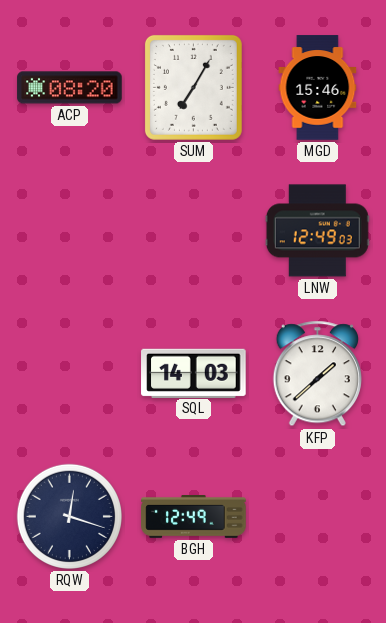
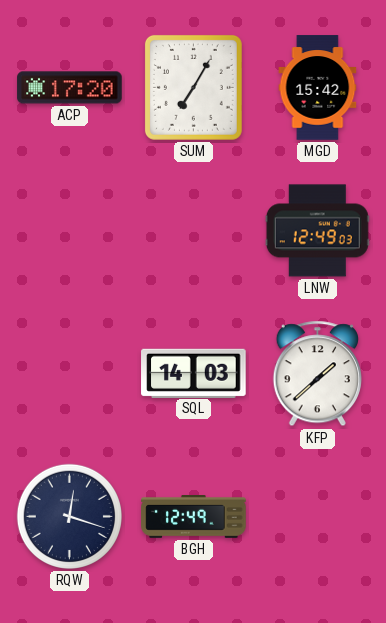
ACP: 08:20 -> 17:20
MGD: 15:46 -> 15:42
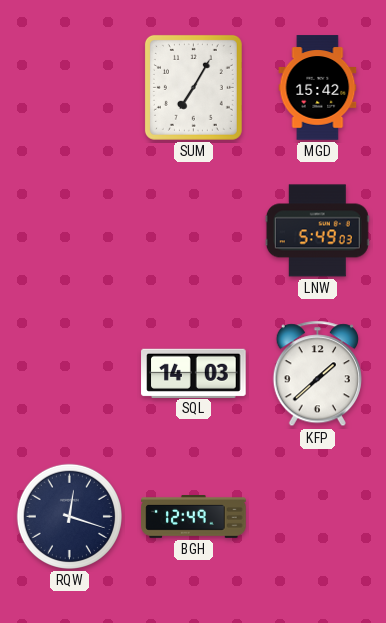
ACP: 17:20 -> none
LNW: 12:49 -> 5:49
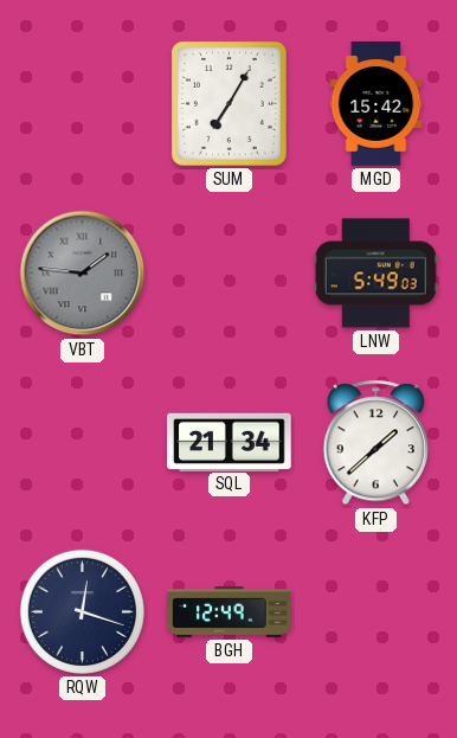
VBT: none -> 1:46
SQL: 14:03 -> 21:34
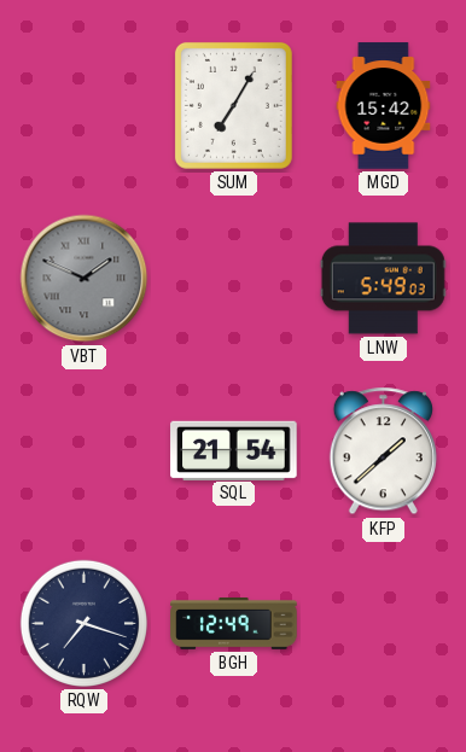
VBT: 1:46 -> 1:49
SQL: 21:34 -> 21:54
RQW: 12:18 -> 7:18
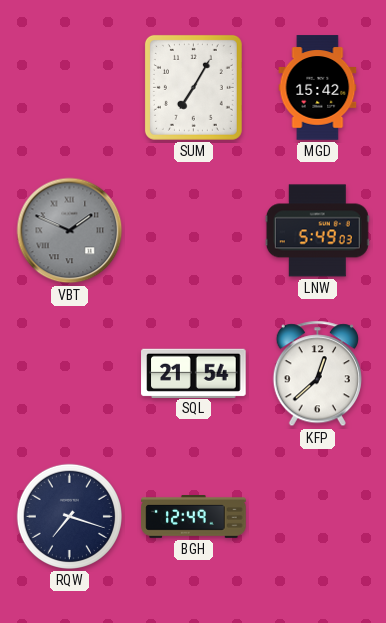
KFP: 1:38 -> 12:38
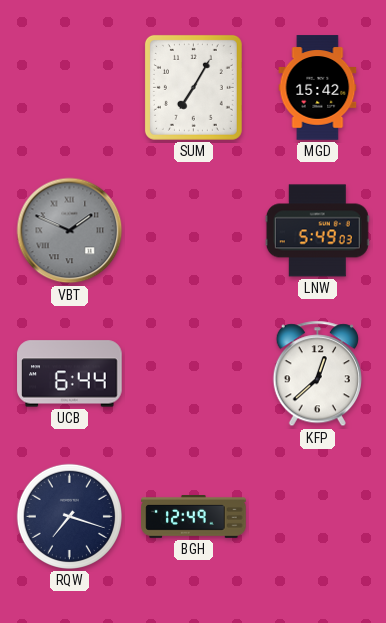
UCB: none -> 6:44
SQL: 21:54 -> none
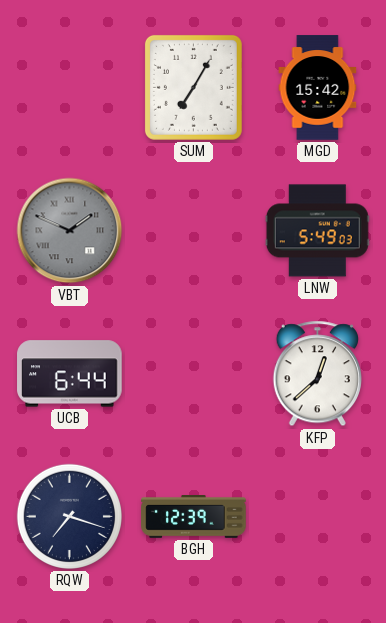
BGH: 12:49 -> 12:39
